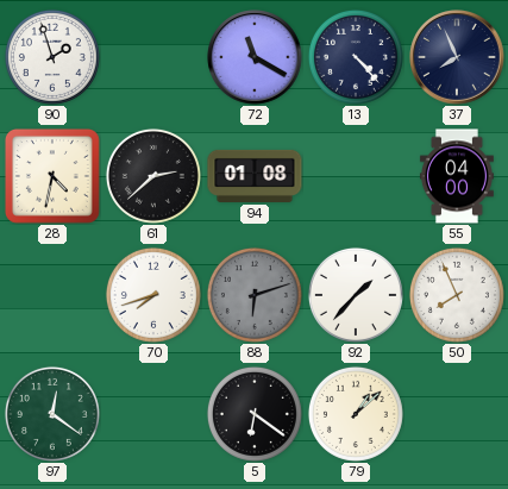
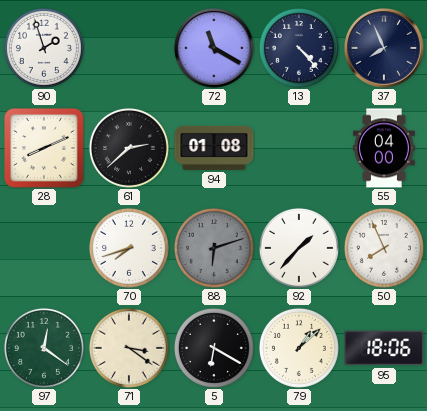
28: 4:32 -> 8:11
71: none -> 3:21
5: 6:21 -> 6:20
95: none -> 18:06
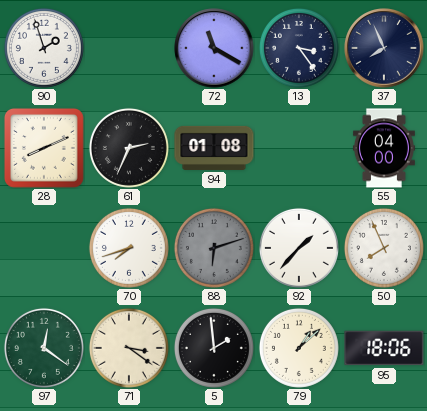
13: 4:23 -> 3:24
61: 2:38 -> 2:34
5: 6:20 -> 1:59
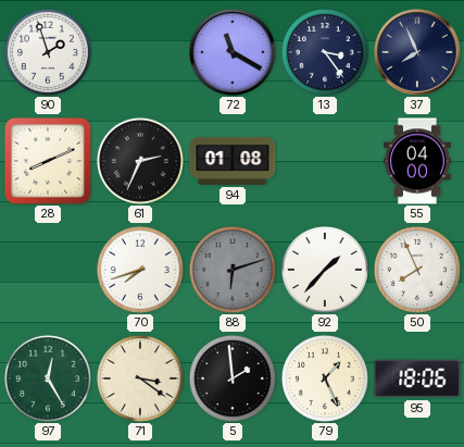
97: 12:21 -> 12:25
79: 1:08 -> 1:26
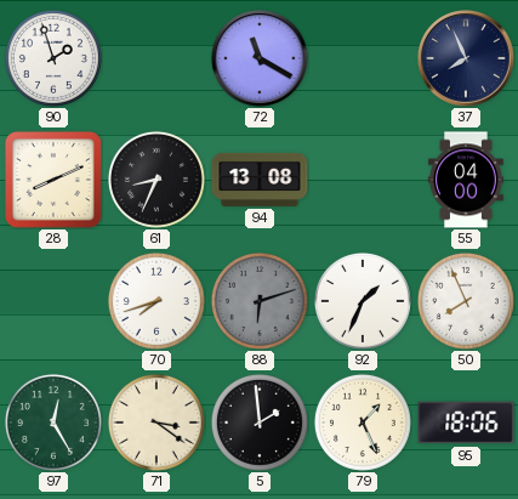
13: 3:24 -> none
61: 2:34 -> 8:34
94: 01:08 -> 13:08
92: 1:37 -> 1:34
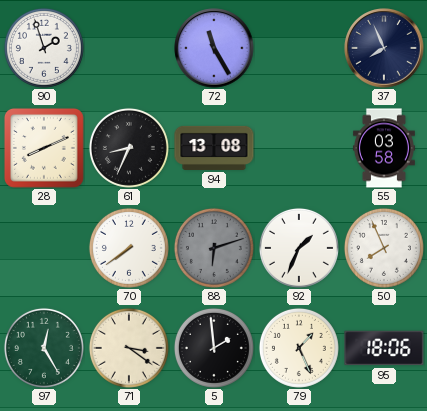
72: 11:20 -> 11:25
55: 04:00 -> 03:58
70: 7:42 -> 7:39
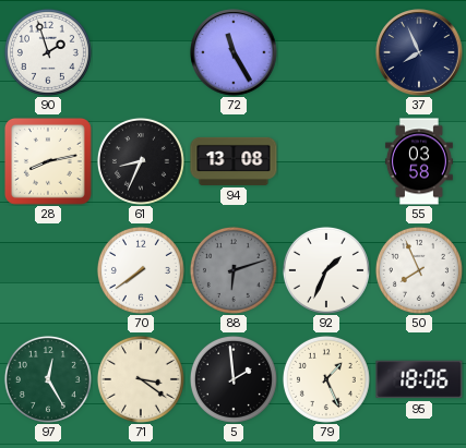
28: 8:11 -> 8:13
